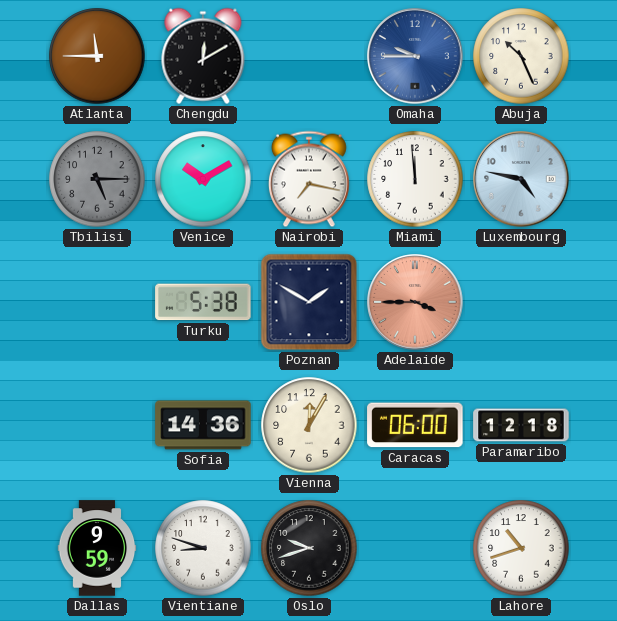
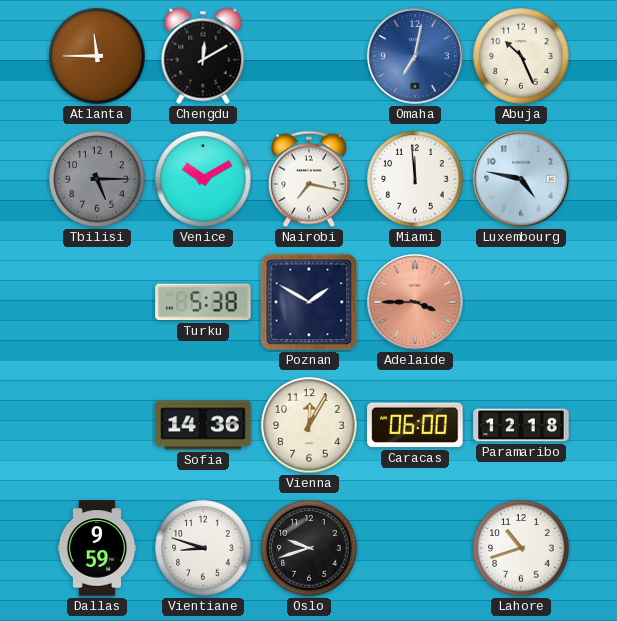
Omaha: 9:45 -> 7:02
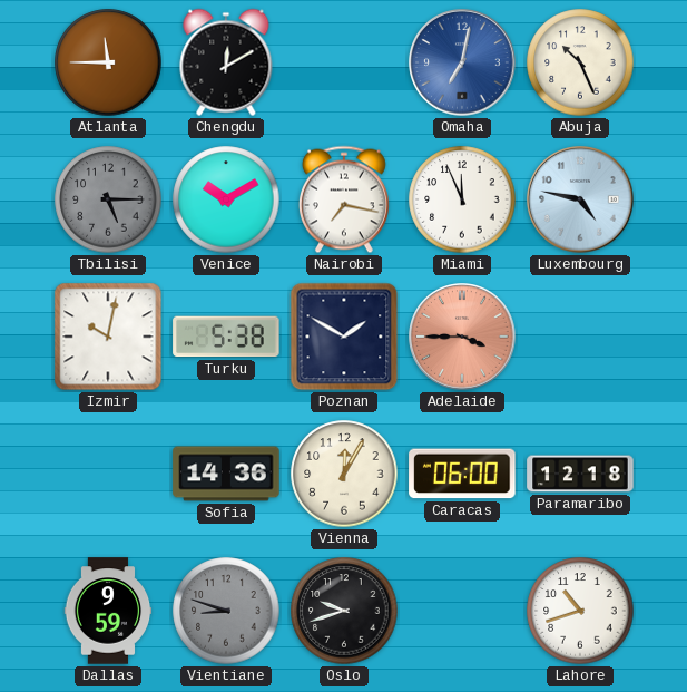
Miami: 11:59 -> 11:56
Izmir: none -> 10:02
Vientiane dial: white -> grey
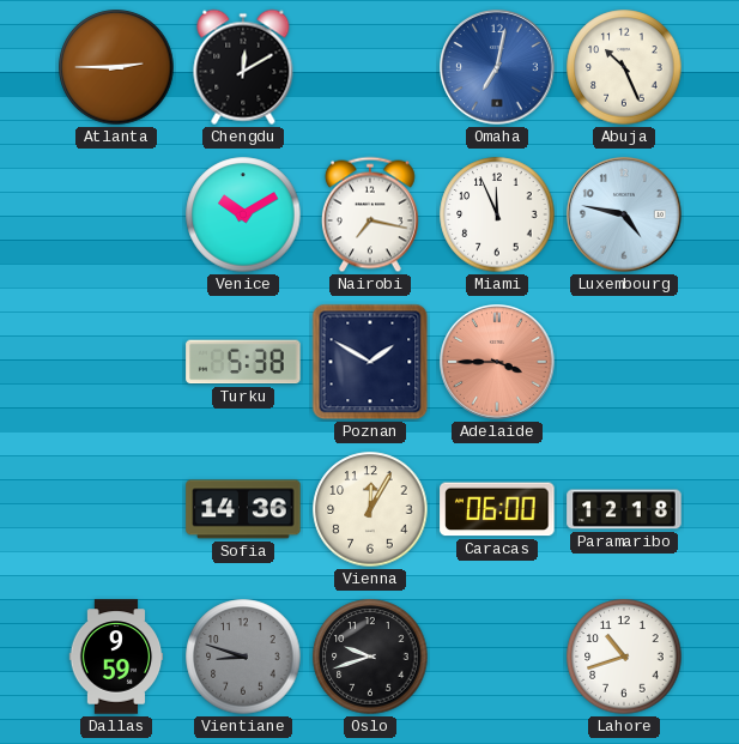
Atlanta: 11:45 -> 2:45
Tbilisi: 5:15 -> none
Izmir: 10:02 -> none
